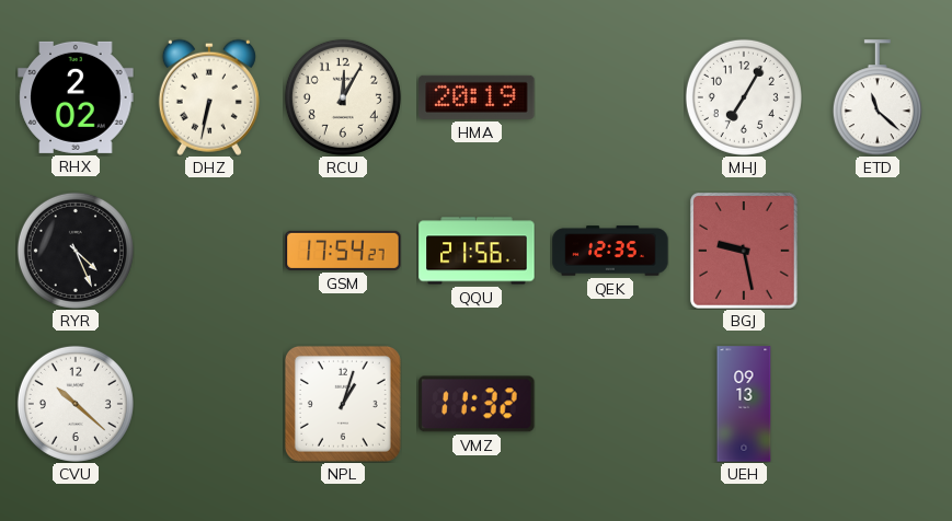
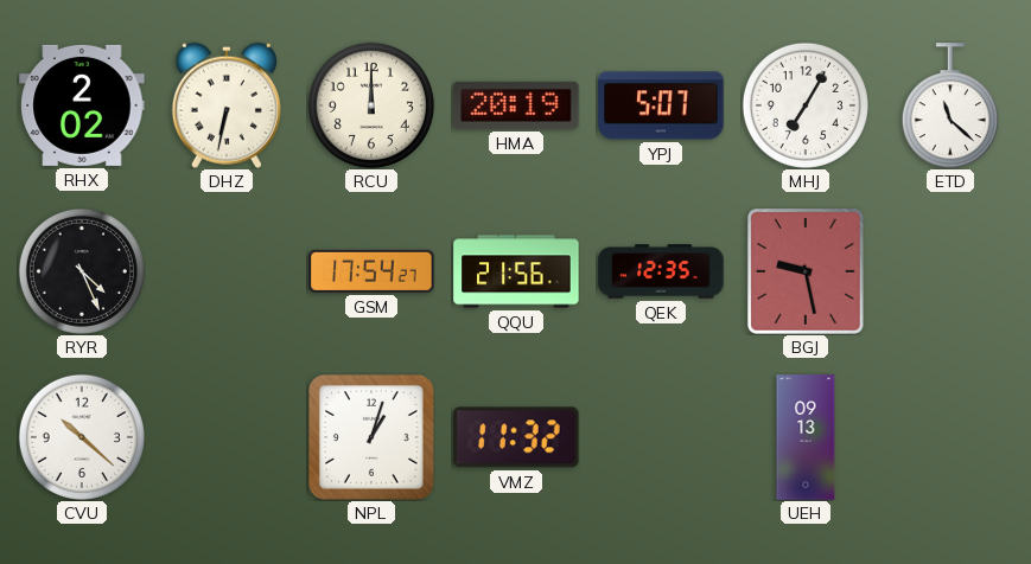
RCU: 12:05 -> 12:00
YPJ: none -> 5:07
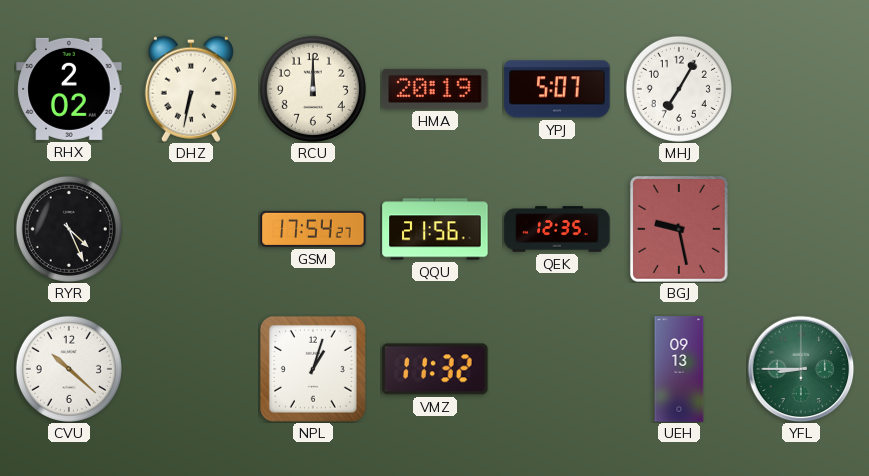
ETD: 11:22 -> none
YFL: none -> 8:45
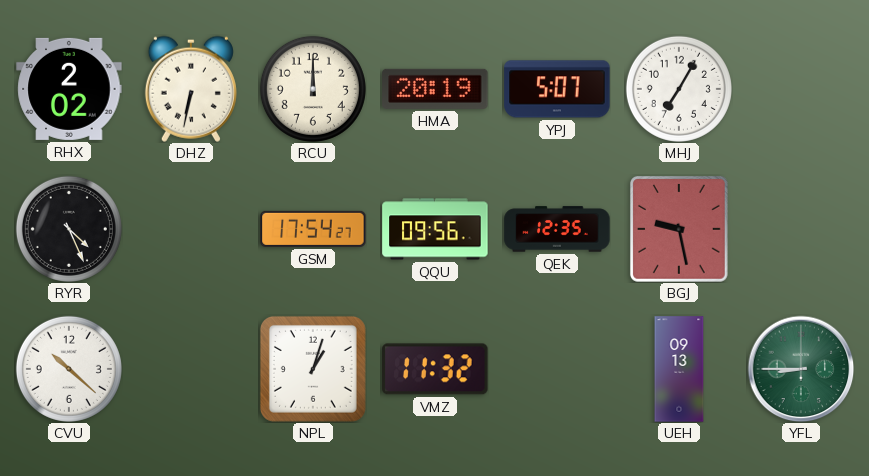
QQU: 21:56 -> 09:56
